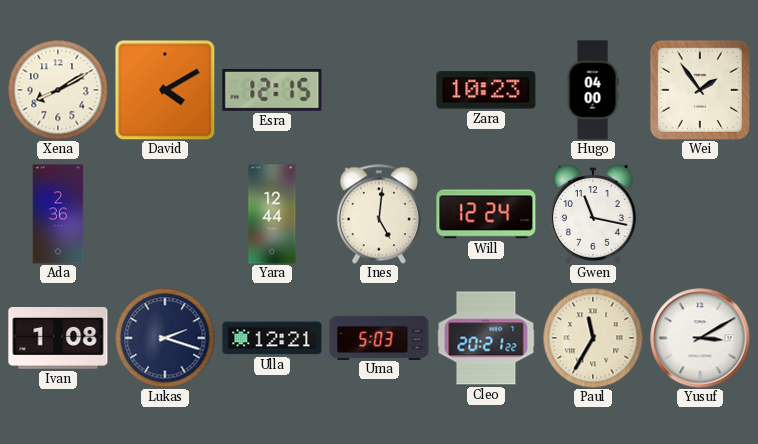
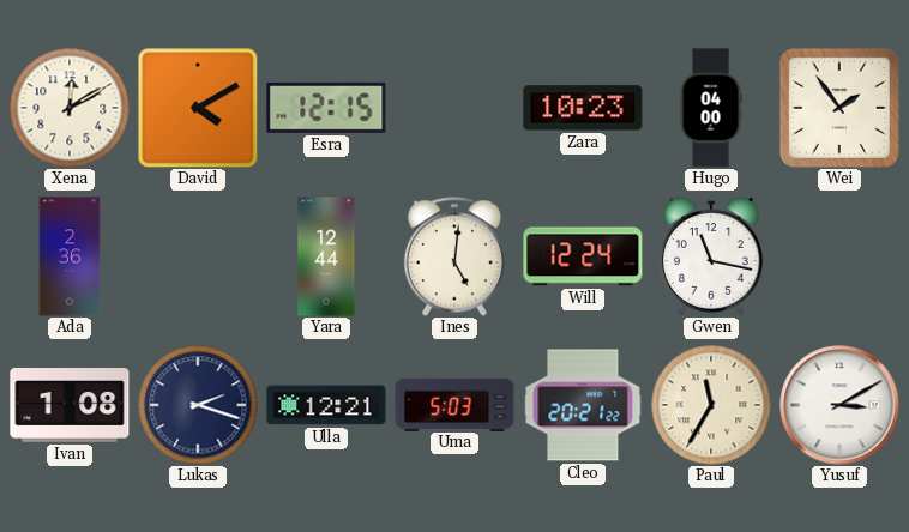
Xena: 8:10 -> 12:10
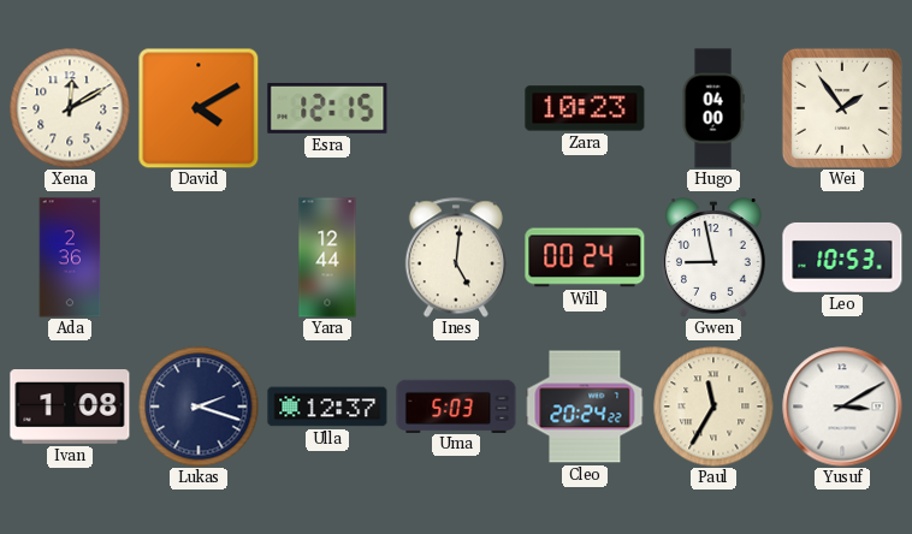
Will: 12:24 -> 00:24
Gwen: 11:17 -> 8:58
Leo: none -> 10:53
Ulla: 12:21 -> 12:37
Cleo: 20:21 -> 20:24
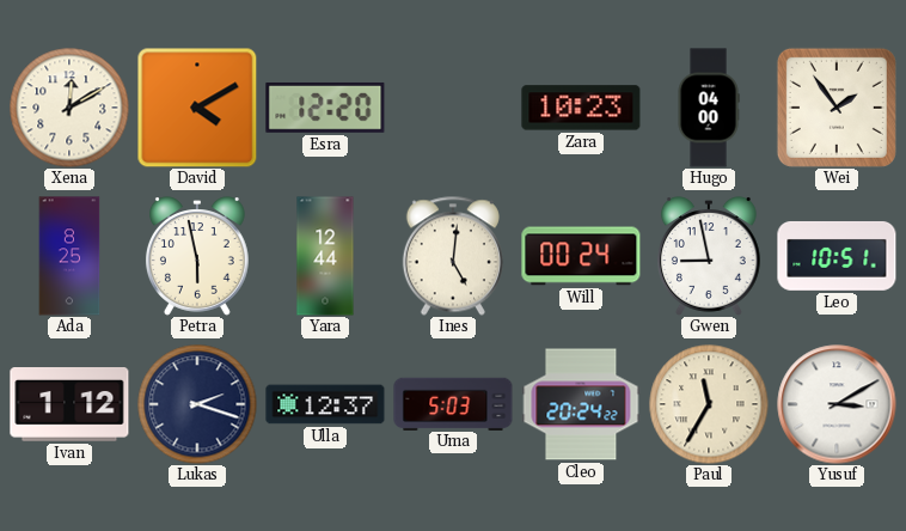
Esra: 12:15 -> 12:20
Ada: 2:36 -> 8:25
Petra: none -> 5:58
Leo: 10:53 -> 10:51
Ivan: 1:08 -> 1:12
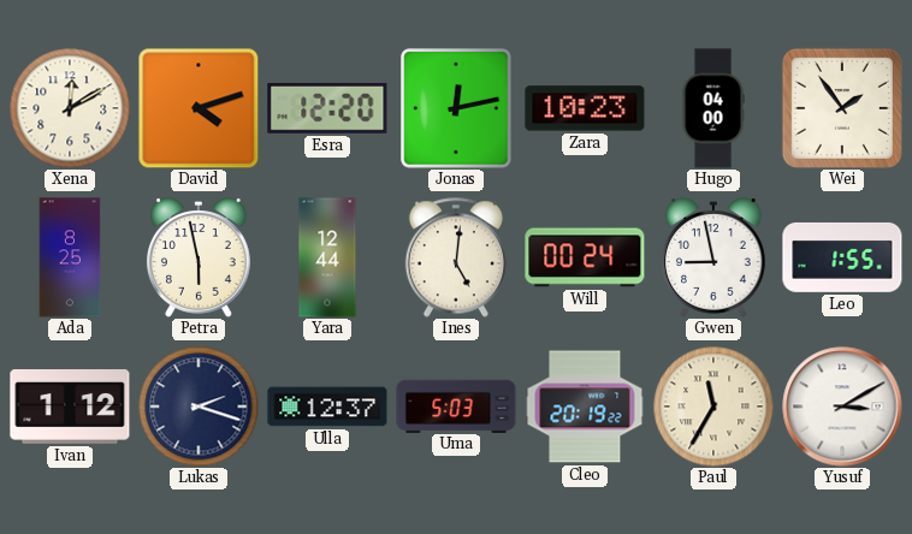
David: 4:10 -> 4:12
Jonas: none -> 12:13
Leo: 10:51 -> 1:55
Cleo: 20:24 -> 20:19
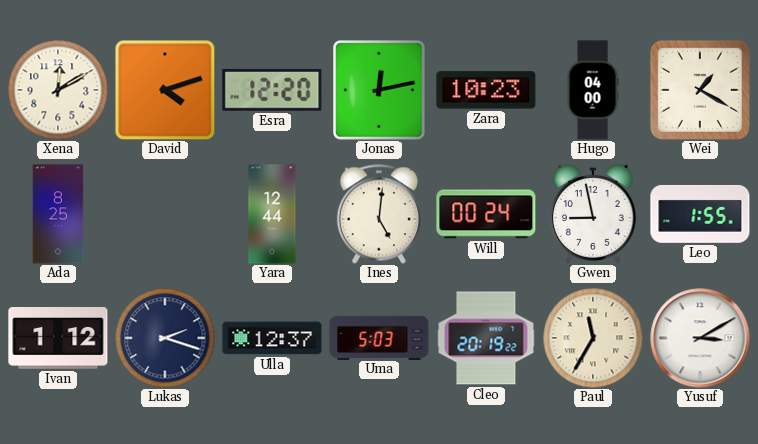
Wei: 1:54 -> 1:20
Petra: 5:58 -> none
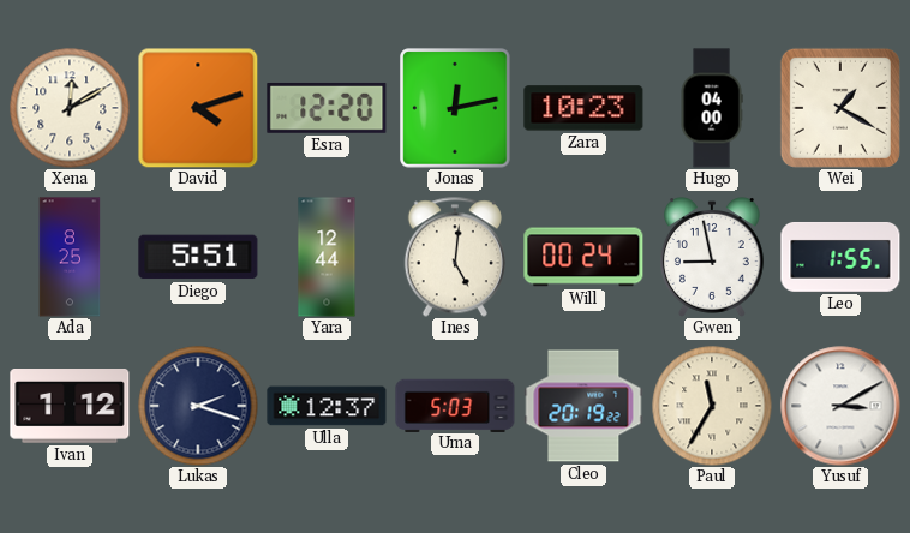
Diego: none -> 5:51
